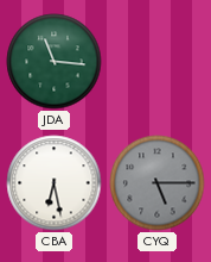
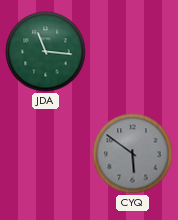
CBA: 6:28 -> none
CYQ: 5:15 -> 5:51
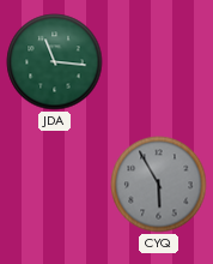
CYQ: 5:51 -> 5:55
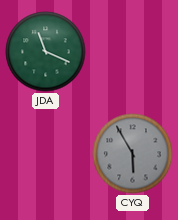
JDA: 11:16 -> 11:19
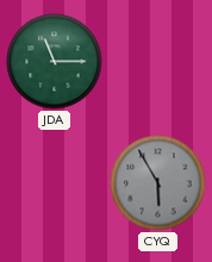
JDA: 11:19 -> 11:15
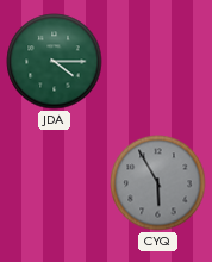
JDA: 11:15 -> 4:15
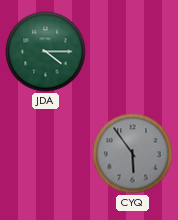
CYQ: 5:55 -> 5:54
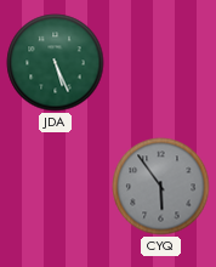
JDA: 4:15 -> 5:26
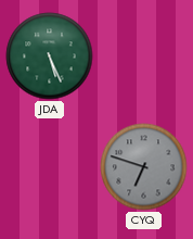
CYQ: 5:54 -> 6:48
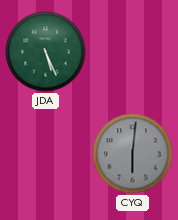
CYQ: 6:48 -> 6:01
